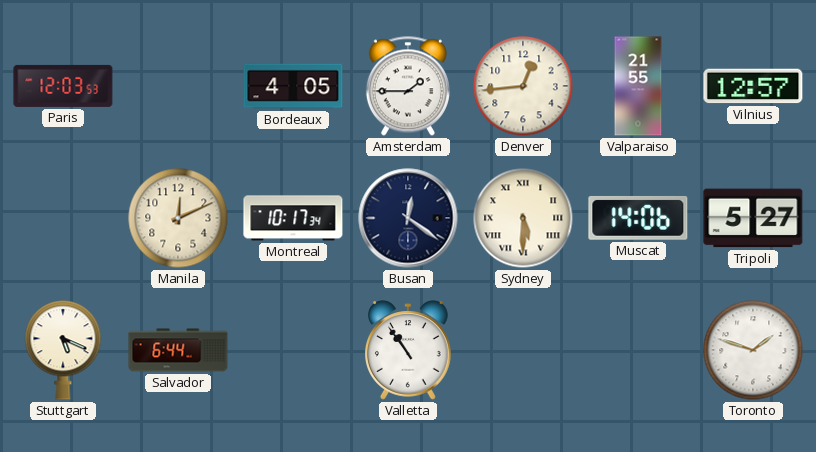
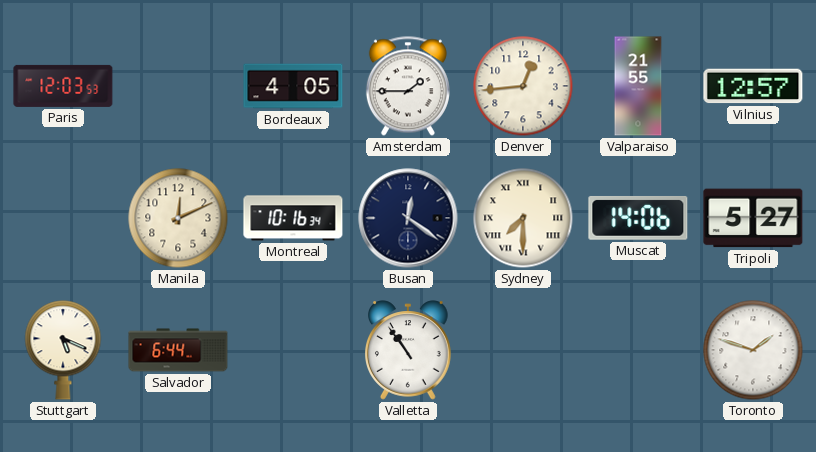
Montreal: 10:17 -> 10:16
Sydney: 5:30 -> 7:30
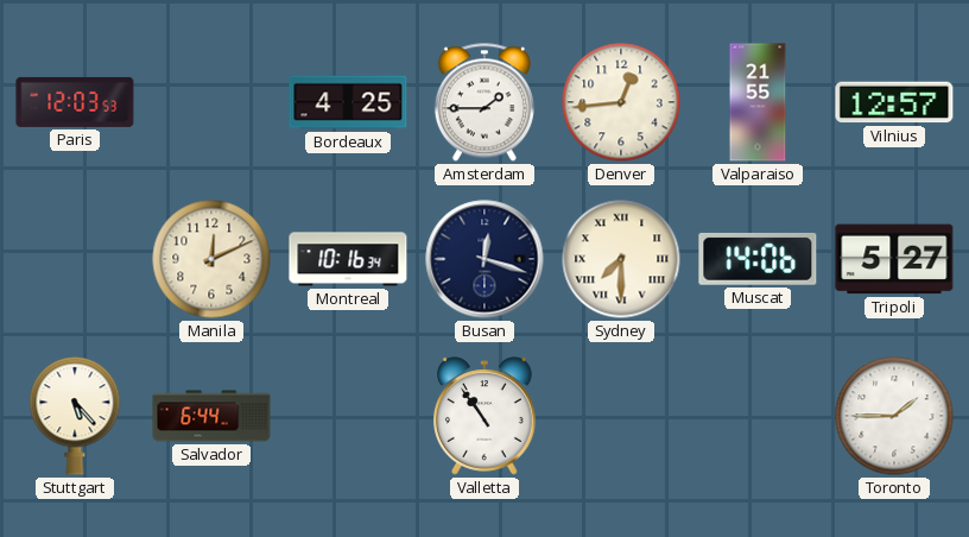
Bordeaux: 4:05 -> 4:25
Busan: 12:21 -> 12:18
Stuttgart: 5:19 -> 5:23
Toronto: 1:48 -> 1:45
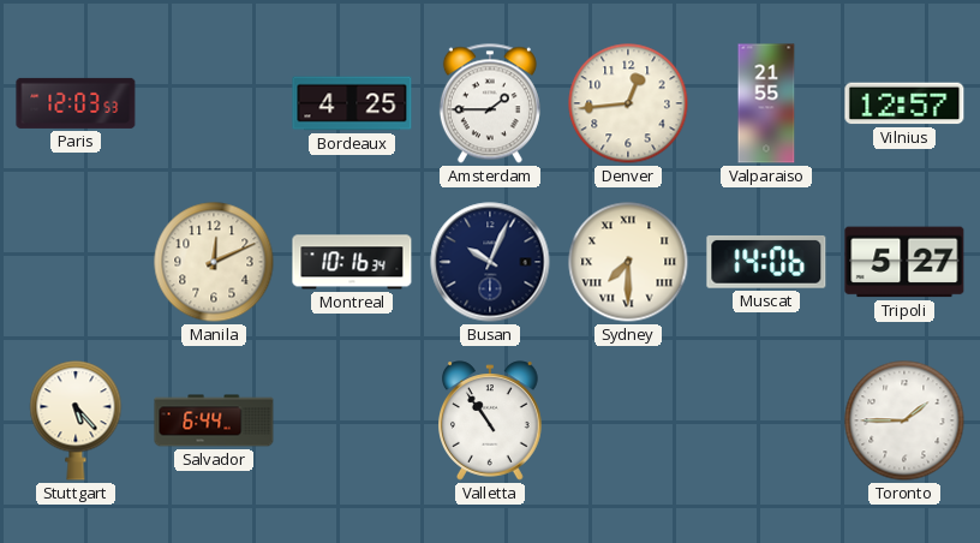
Busan: 12:18 -> 10:04
